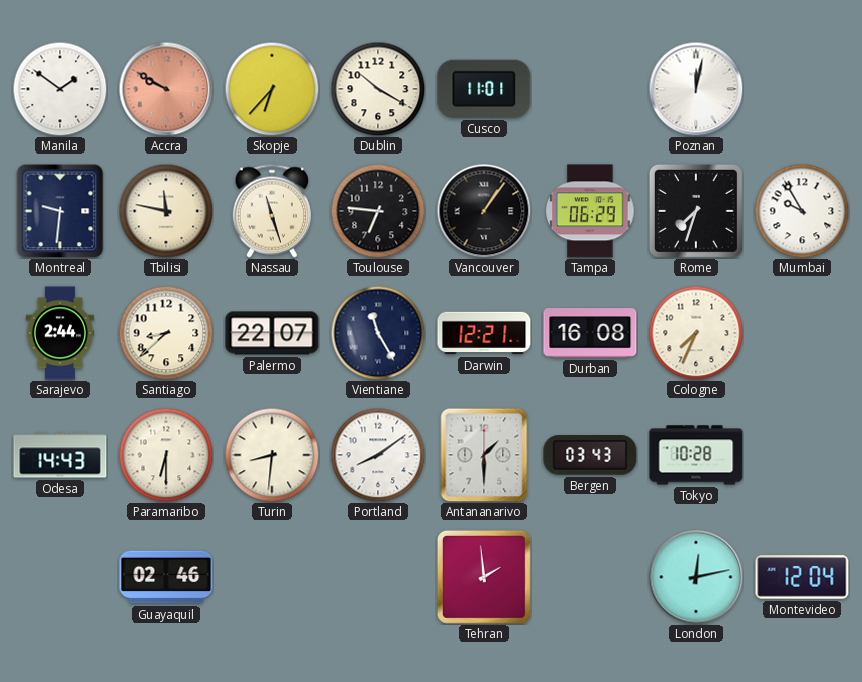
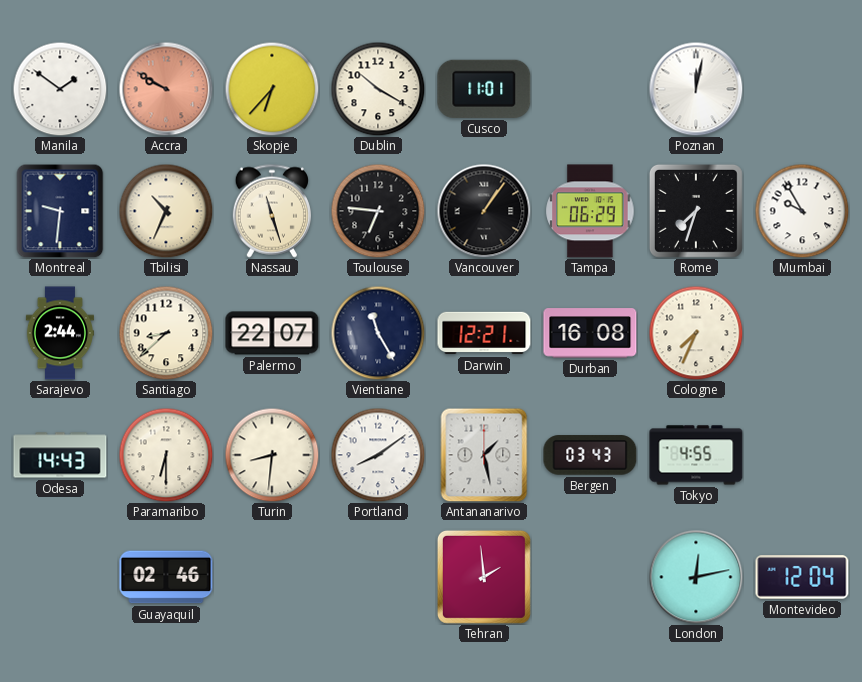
Tbilisi: 11:47 -> 10:34
Antananarivo: 1:30 -> 1:28
Tokyo: 10:28 -> 4:55
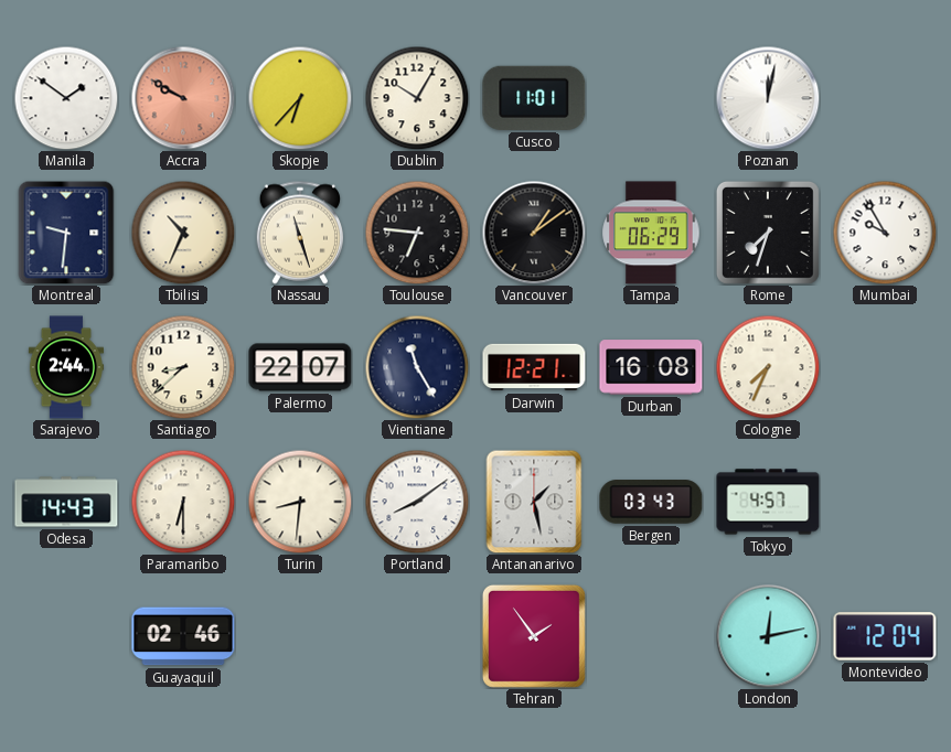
Dublin: 10:20 -> 10:05
Vancouver: 1:06 -> 1:09
Tokyo: 4:55 -> 4:57
Tehran: 1:59 -> 1:54
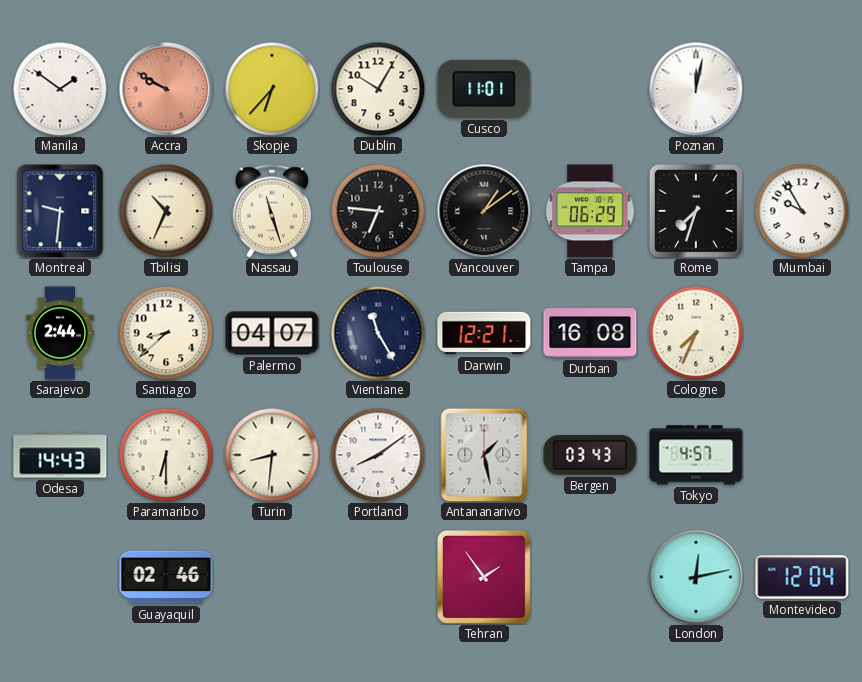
Palermo: 22:07 -> 04:07
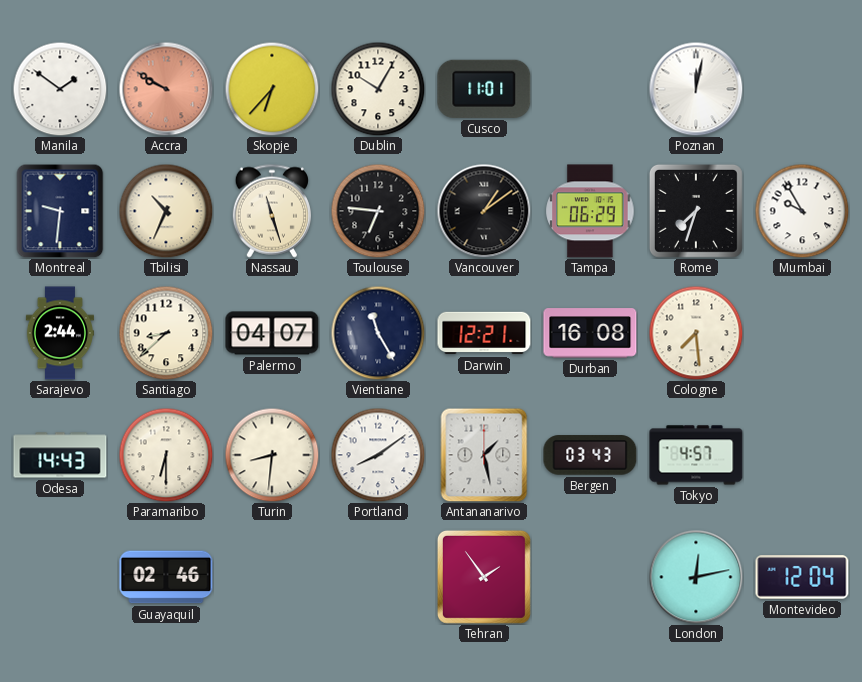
Cologne: 7:34 -> 7:29
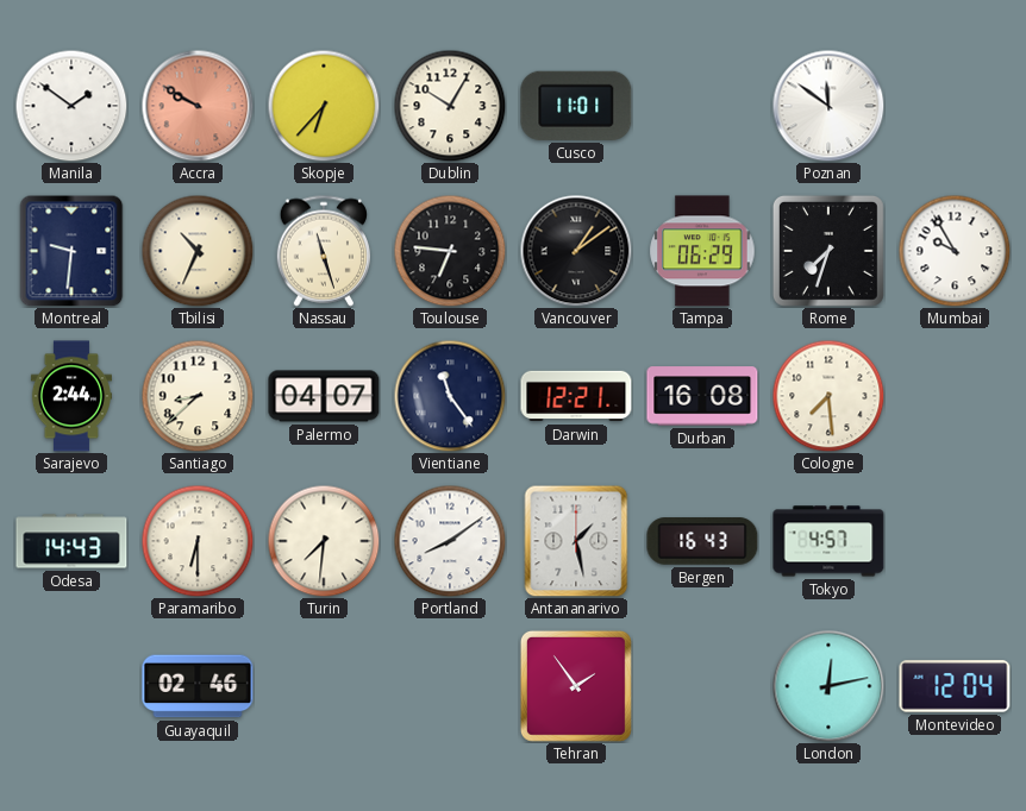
Poznan: 12:02 -> 11:51
Vientiane: 11:25 -> 11:24
Turin: 8:31 -> 7:31
Bergen: 03:43 -> 16:43
